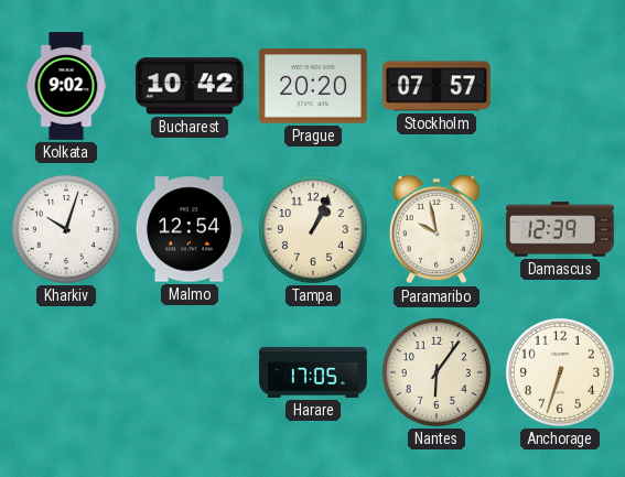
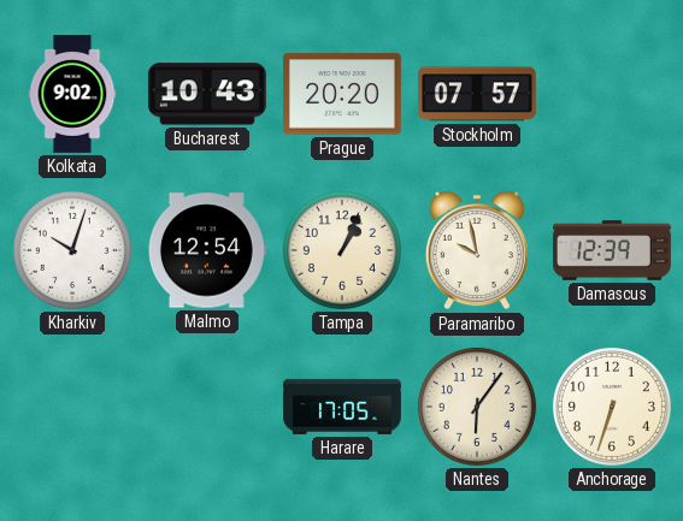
Bucharest: 10:42 -> 10:43
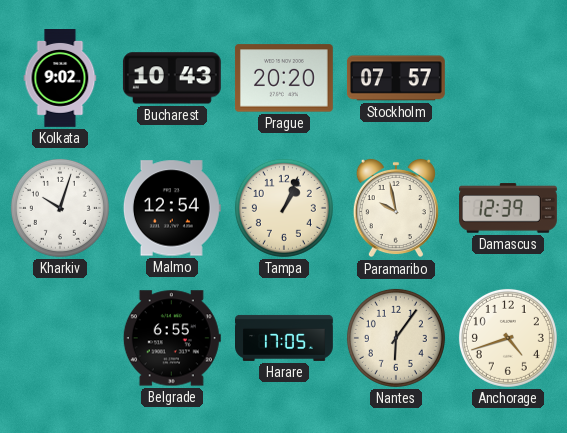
Belgrade: none -> 6:55
Anchorage: 6:33 -> 4:42
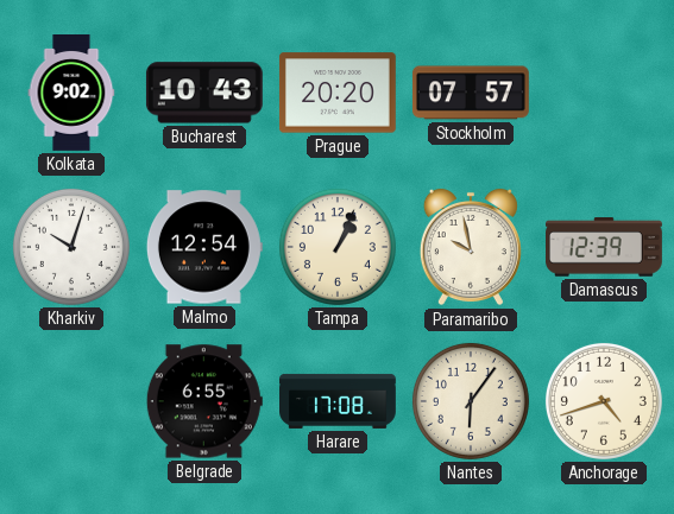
Harare: 17:05 -> 17:08
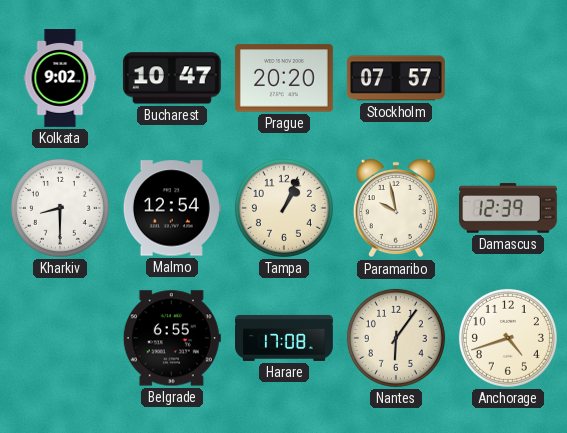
Bucharest: 10:43 -> 10:47
Kharkiv: 10:03 -> 8:30
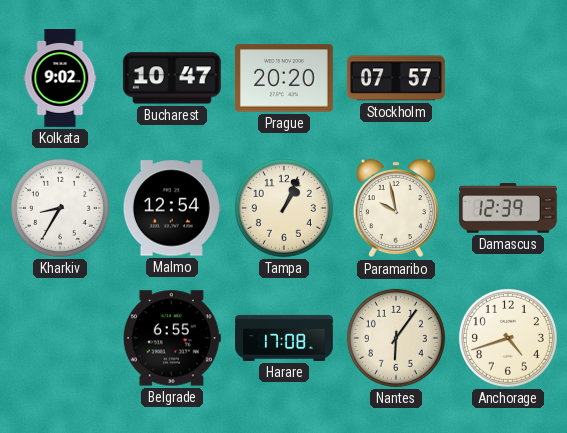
Kharkiv: 8:30 -> 8:35
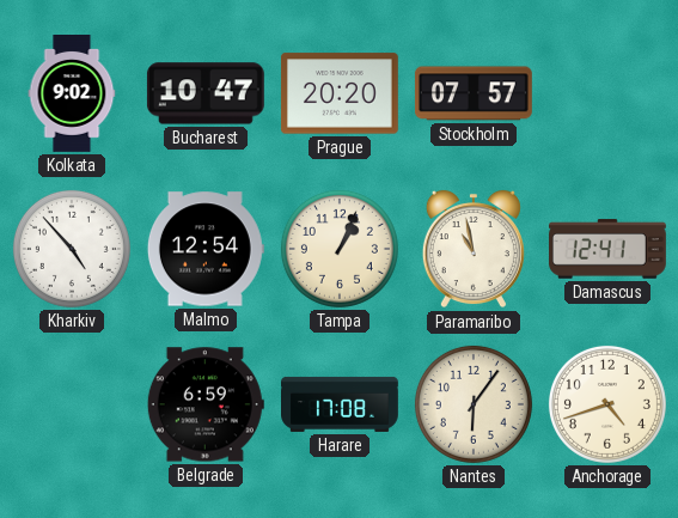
Kharkiv: 8:35 -> 4:53
Paramaribo: 9:58 -> 10:58
Damascus: 12:39 -> 12:41
Belgrade: 6:55 -> 6:59
